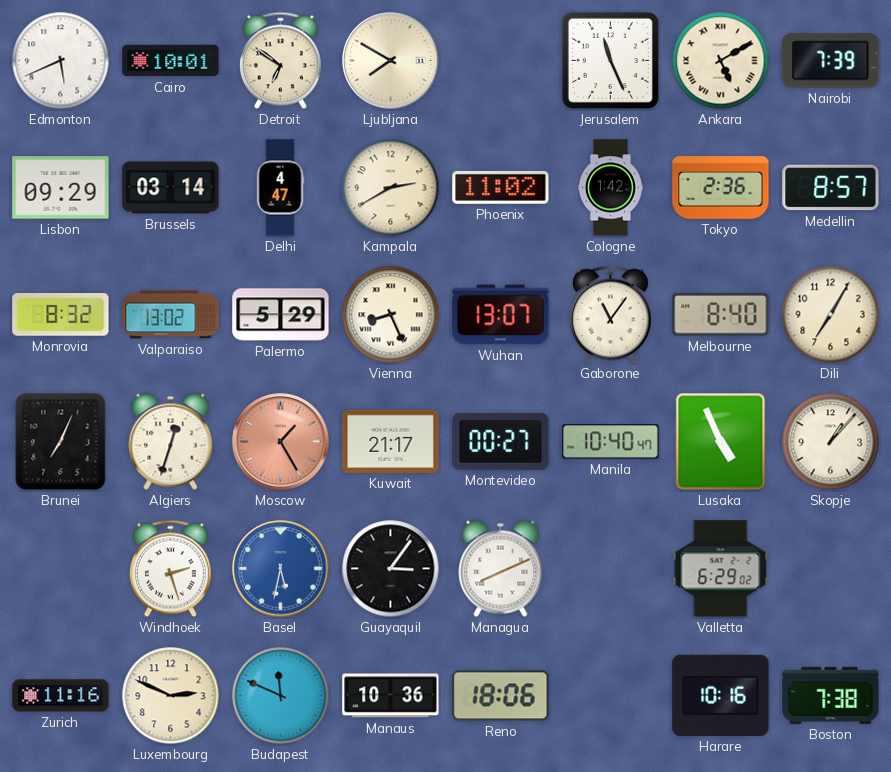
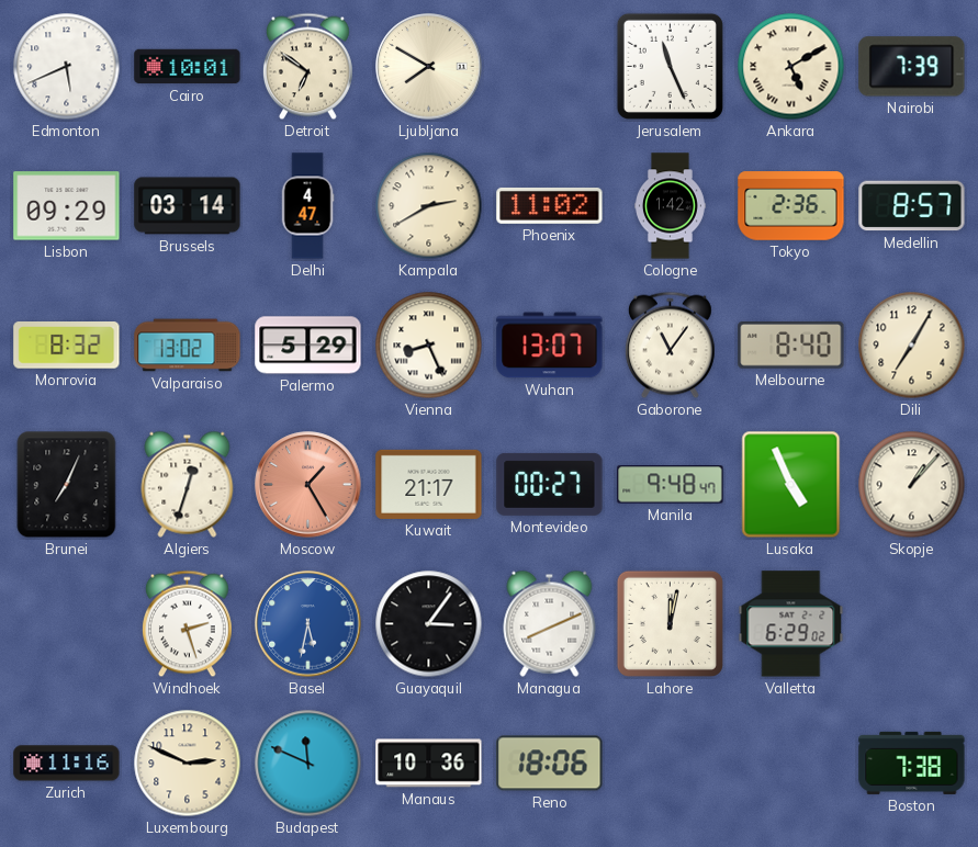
Manila: 10:40 -> 9:48
Lahore: none -> 12:02
Harare: 10:16 -> none
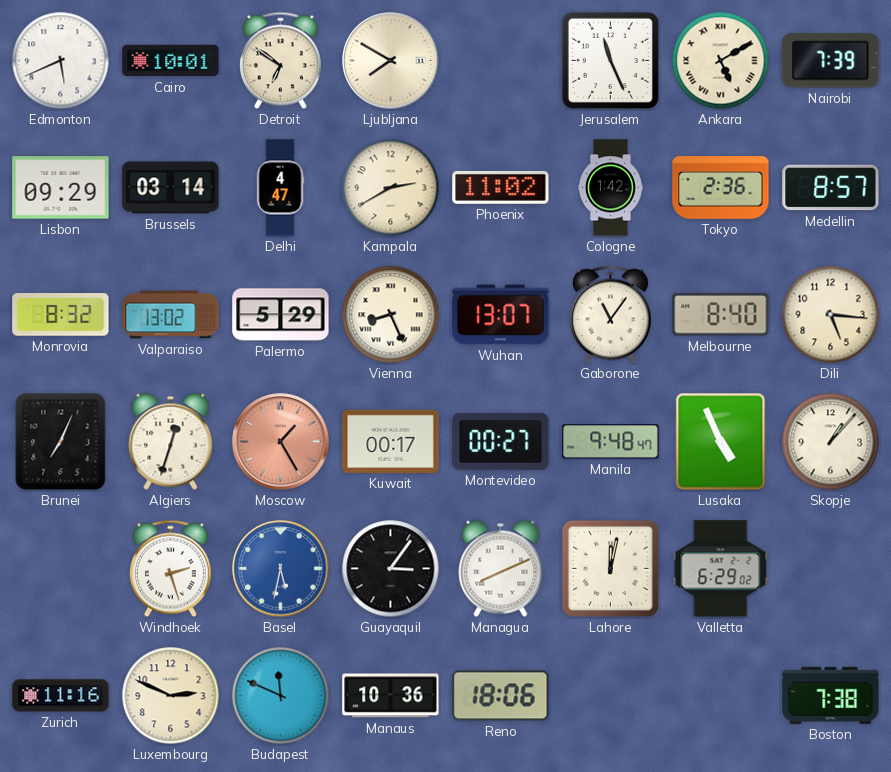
Dili: 7:05 -> 5:16
Kuwait: 21:17 -> 00:17
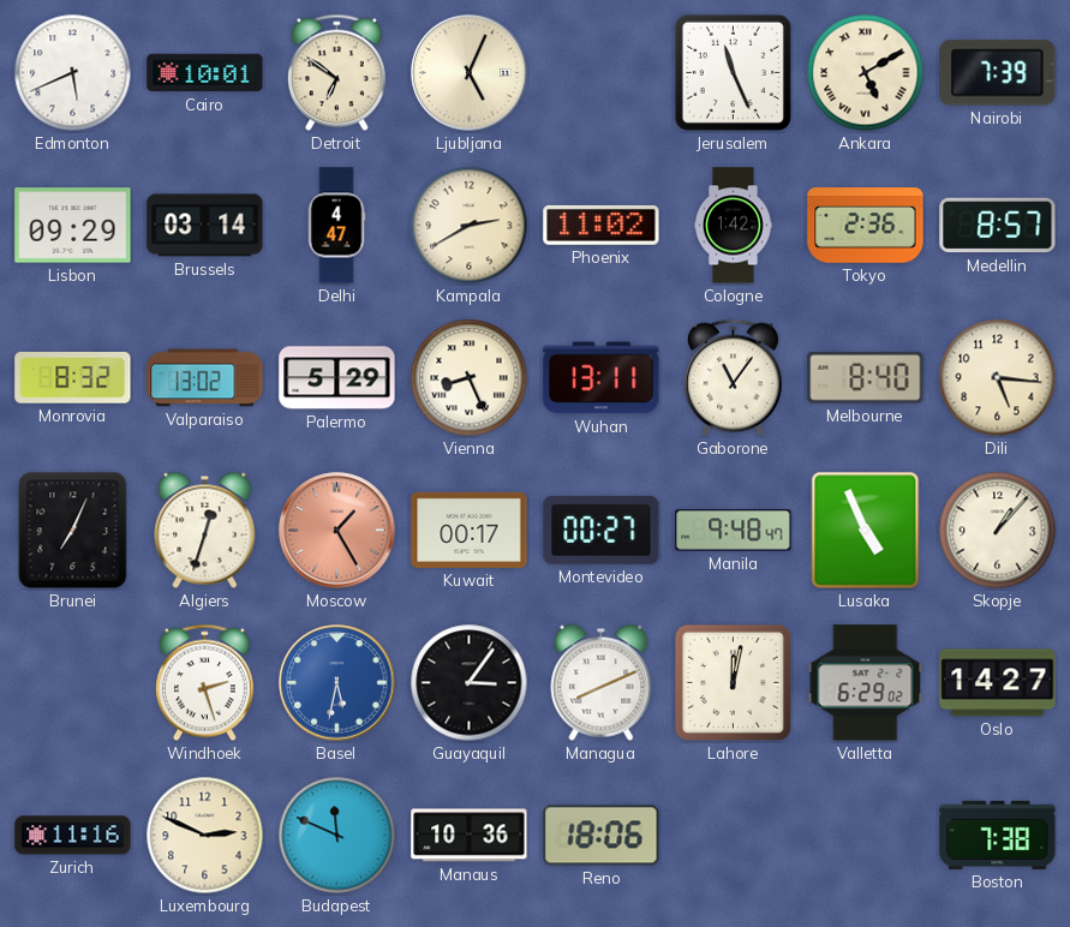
Ljubljana: 7:50 -> 5:04
Wuhan: 13:07 -> 13:11
Oslo: none -> 14:27
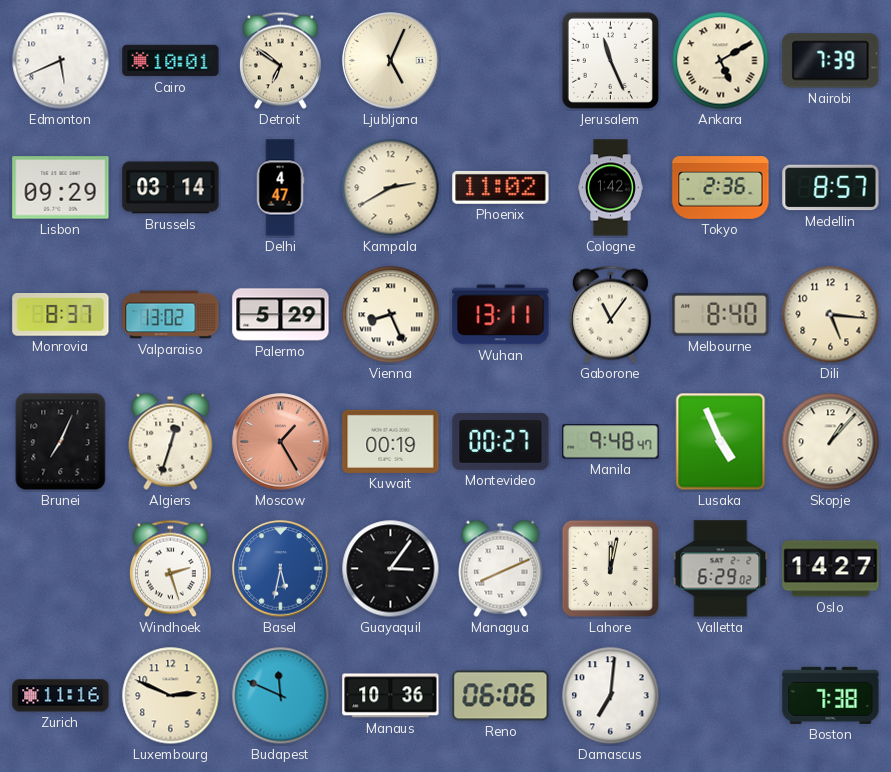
Monrovia: 8:32 -> 8:37
Kuwait: 00:17 -> 00:19
Reno: 18:06 -> 06:06
Damascus: none -> 7:01
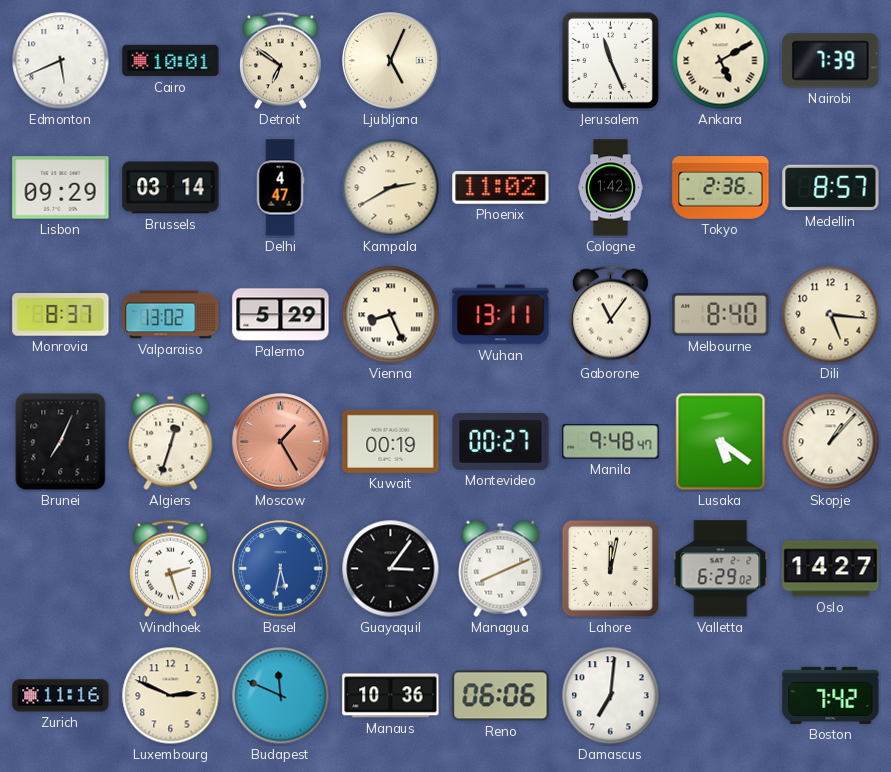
Lusaka: 4:56 -> 5:21
Boston: 7:38 -> 7:42
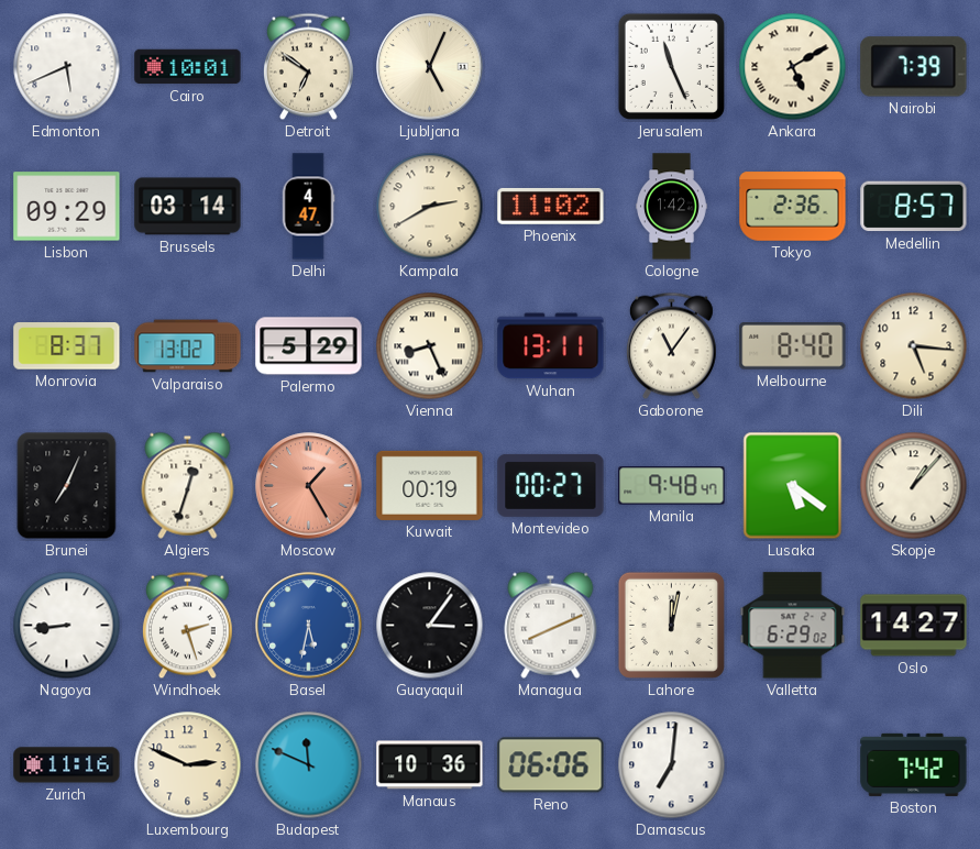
Nagoya: none -> 8:44
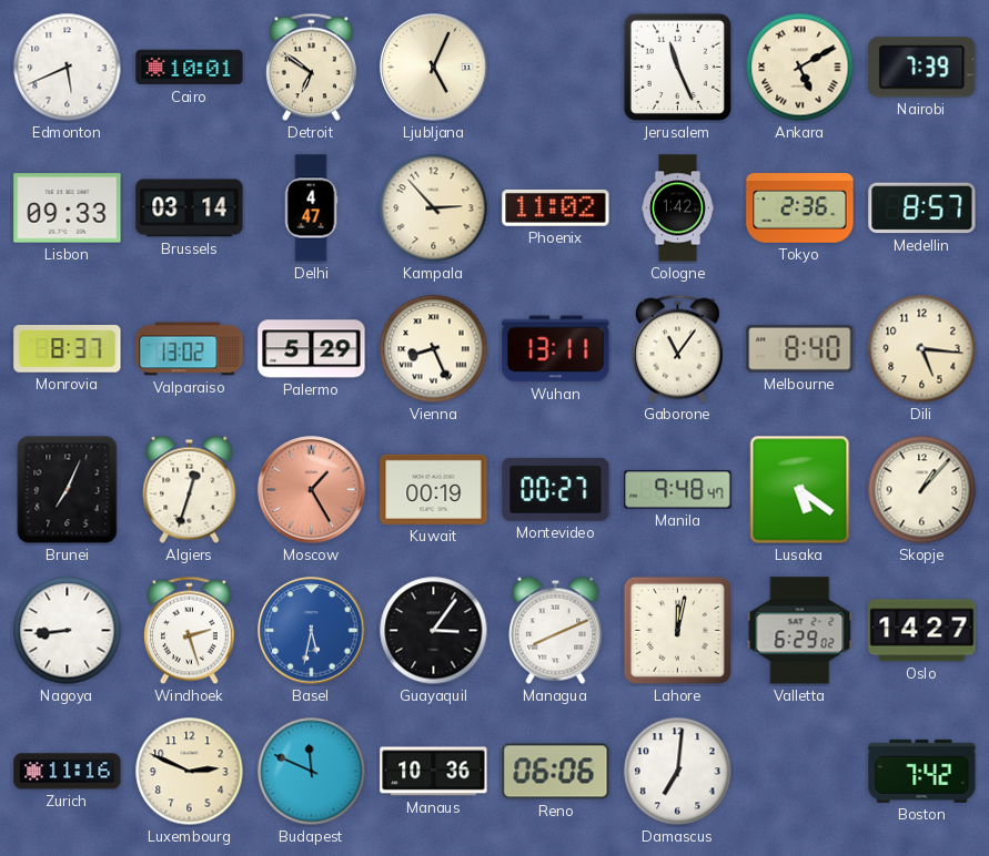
Lisbon: 09:29 -> 09:33
Kampala: 2:40 -> 2:53
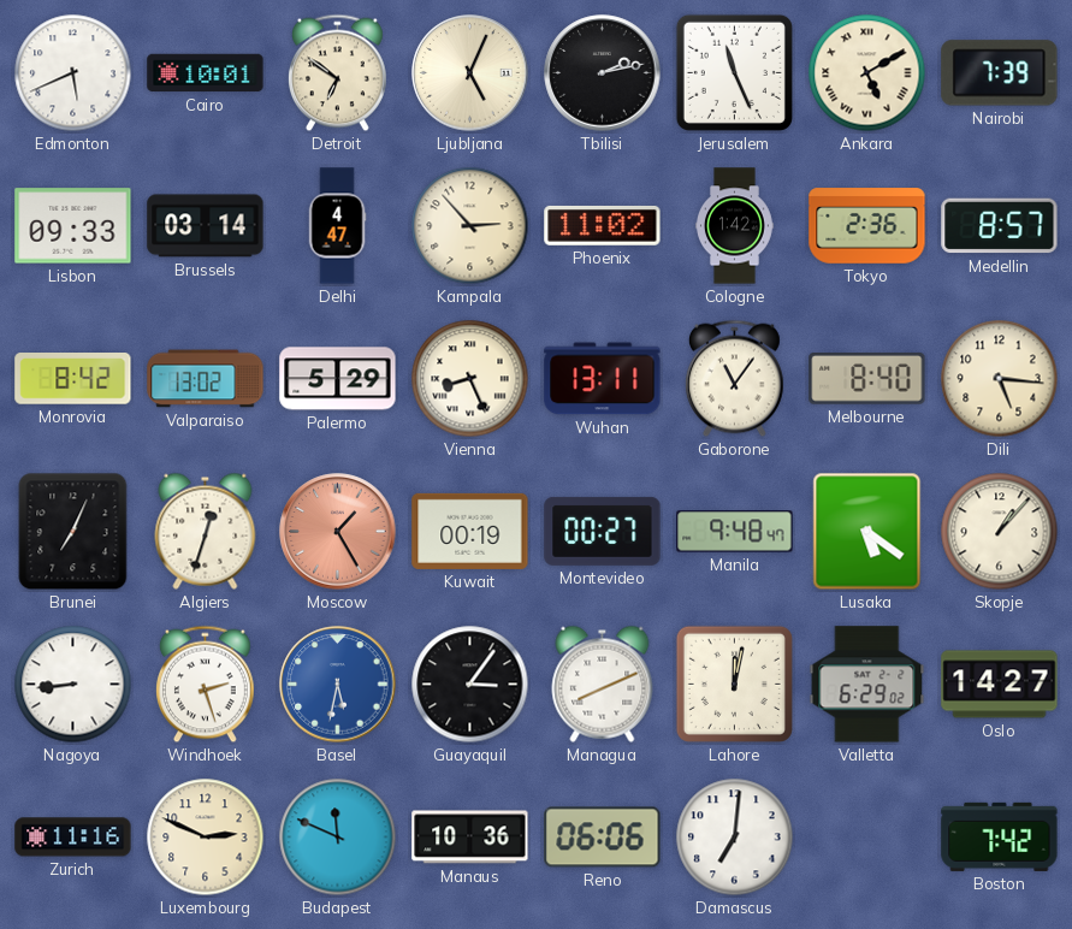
Tbilisi: none -> 2:13
Monrovia: 8:37 -> 8:42
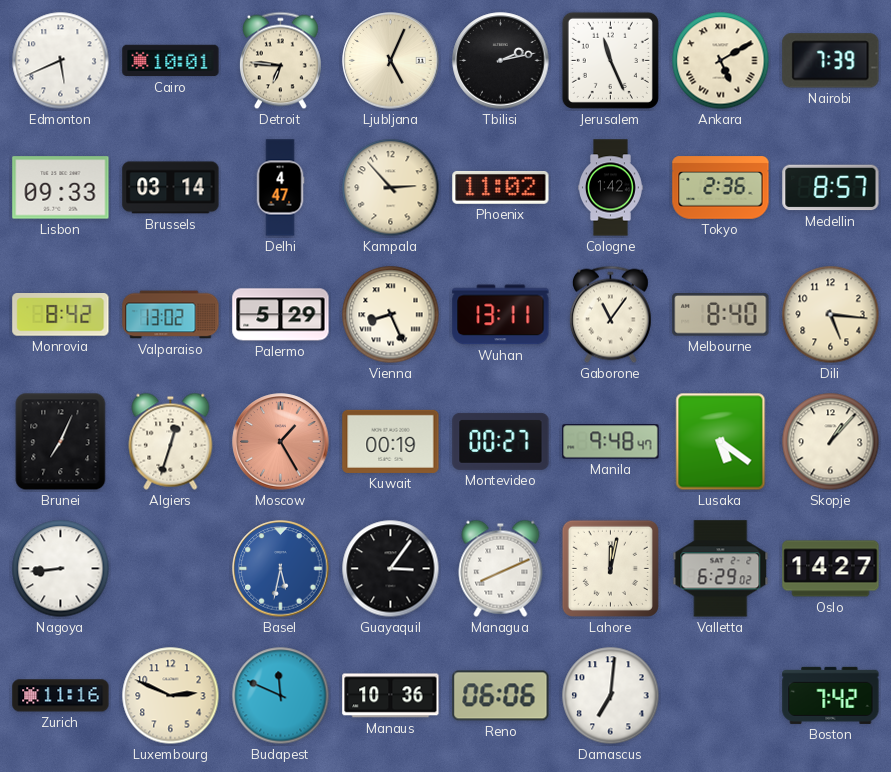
Detroit: 6:51 -> 6:46
Windhoek: 2:27 -> none
